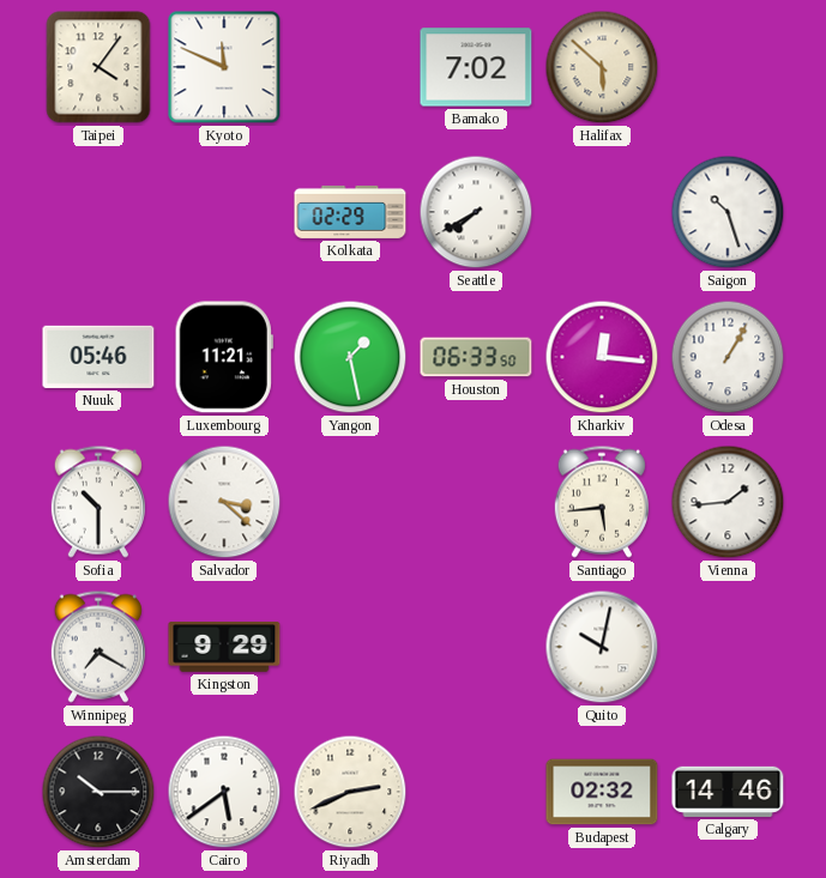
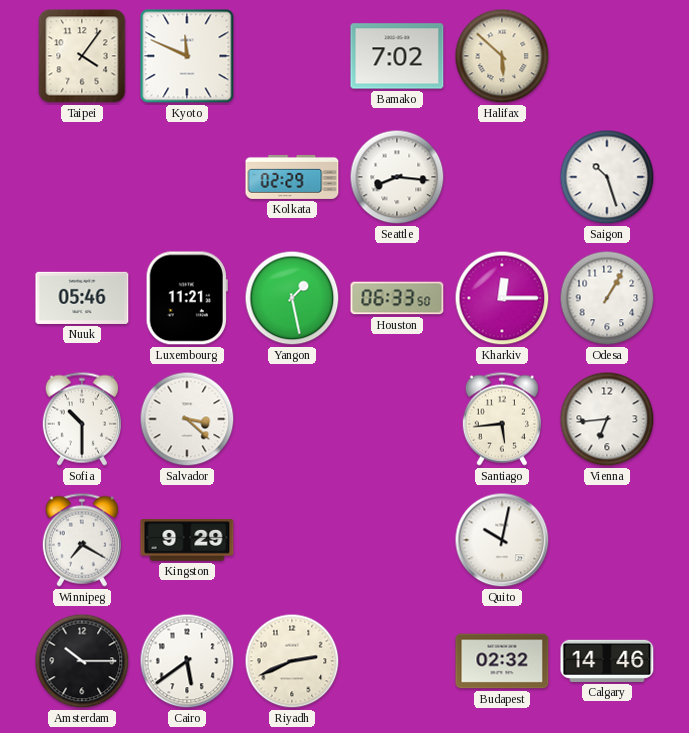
Seattle: 7:40 -> 8:16
Kharkiv: 12:16 -> 12:15
Vienna: 1:44 -> 6:44
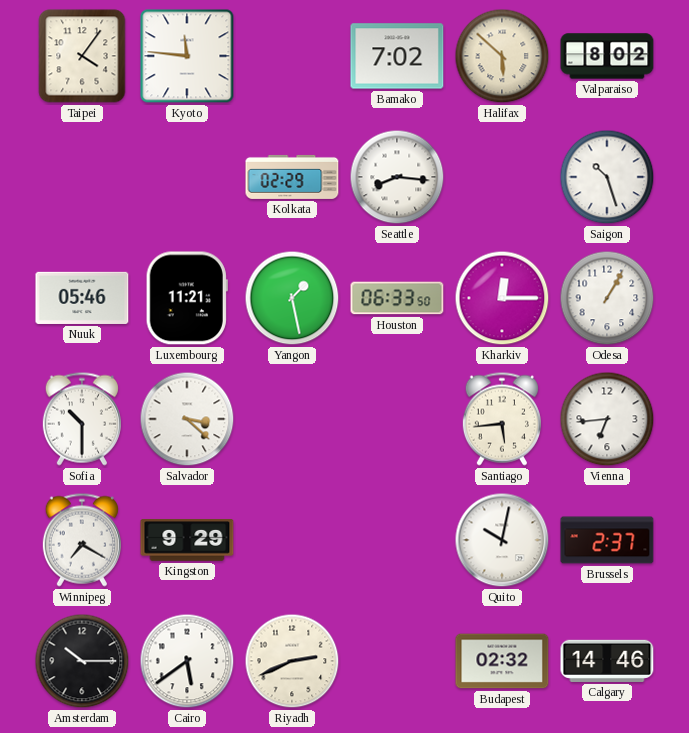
Kyoto: 11:49 -> 11:46
Valparaiso: none -> 8:02
Brussels: none -> 2:37
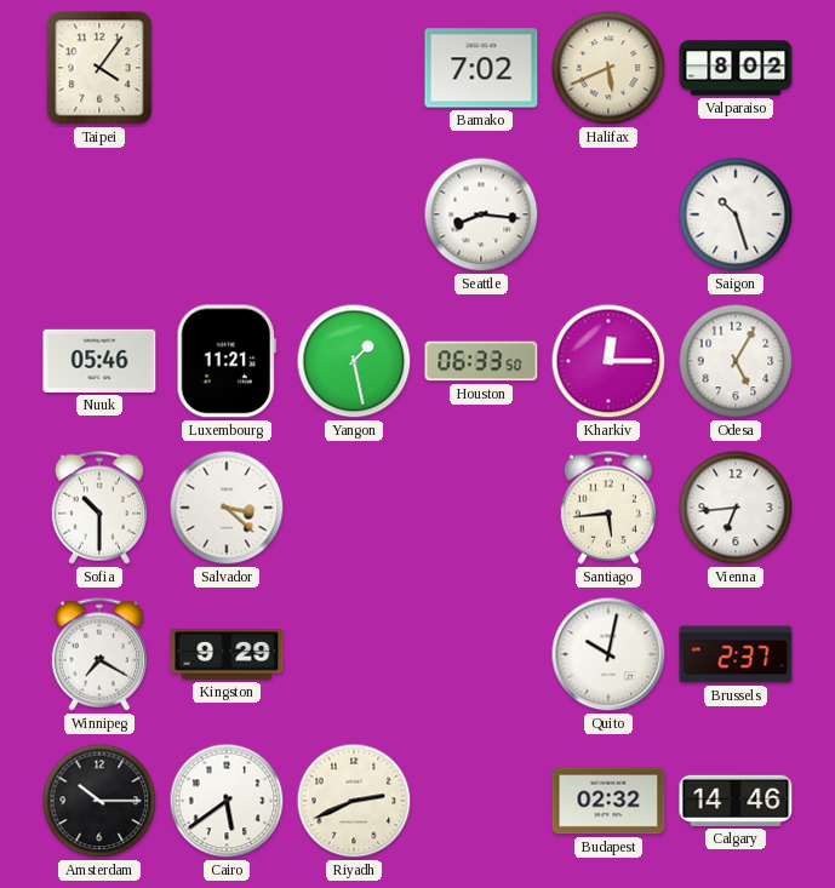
Kyoto: 11:46 -> none
Halifax: 5:52 -> 5:41
Kolkata: 02:29 -> none
Odesa: 1:05 -> 5:05
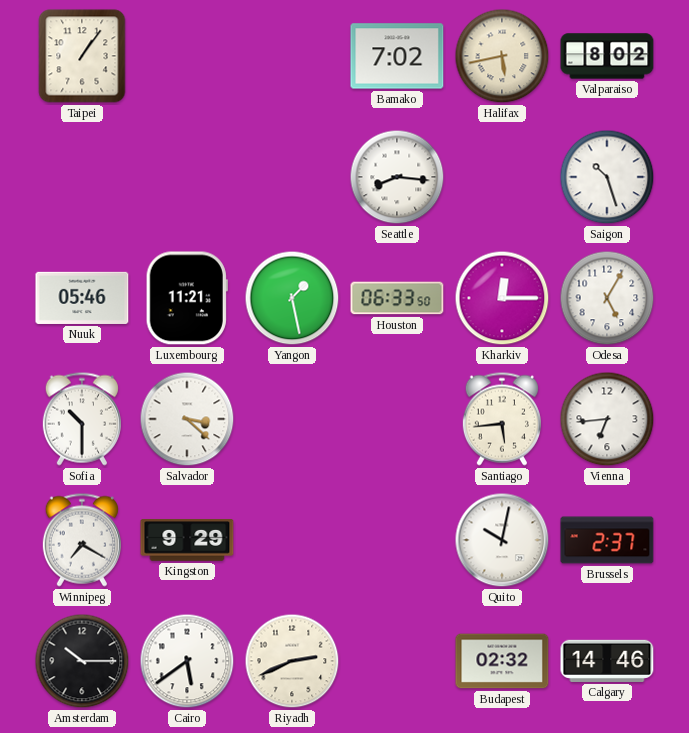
Taipei: 4:06 -> 1:06
Halifax: 5:41 -> 5:43
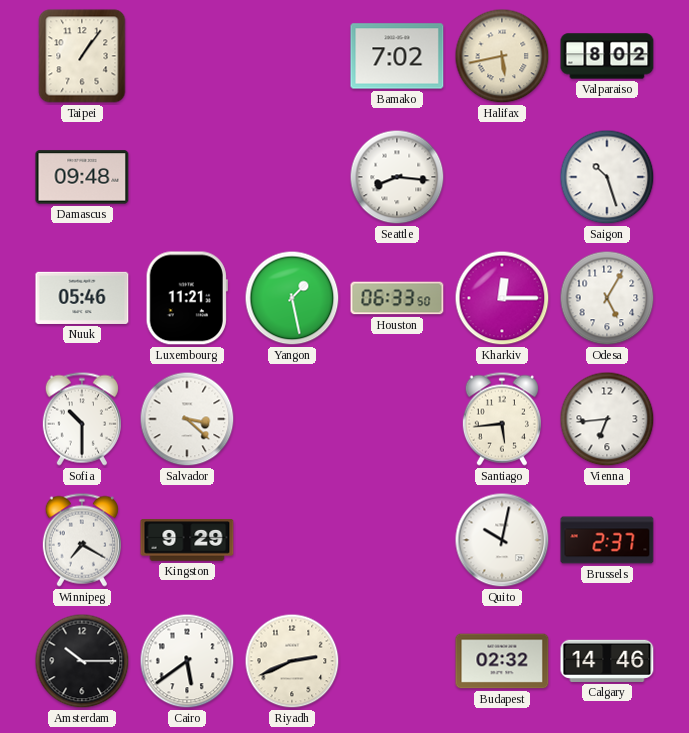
Damascus: none -> 09:48
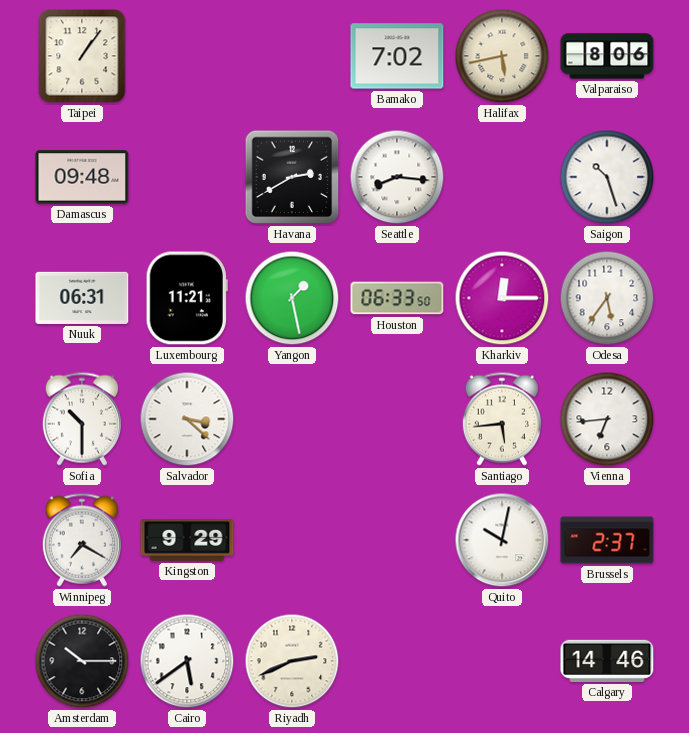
Valparaiso: 8:02 -> 8:06
Havana: none -> 2:40
Nuuk: 05:46 -> 06:31
Odesa: 5:05 -> 5:36
Budapest: 02:32 -> none
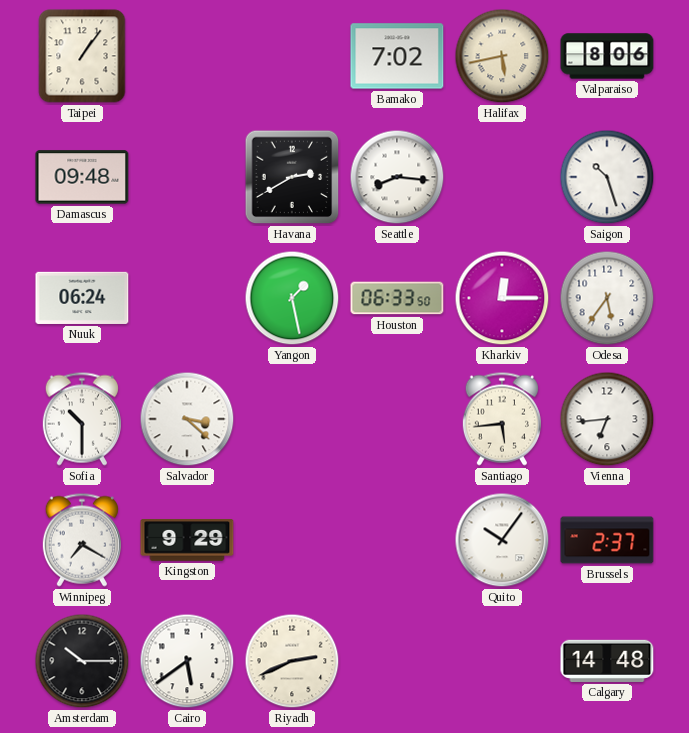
Nuuk: 06:31 -> 06:24
Luxembourg: 11:21 -> none
Quito: 10:02 -> 10:06
Calgary: 14:46 -> 14:48
